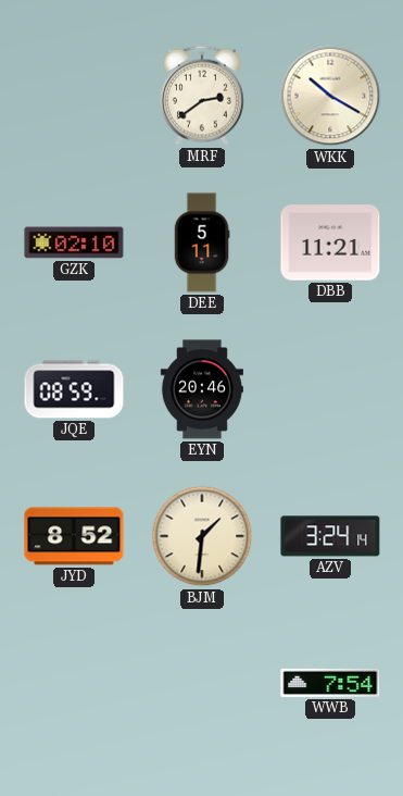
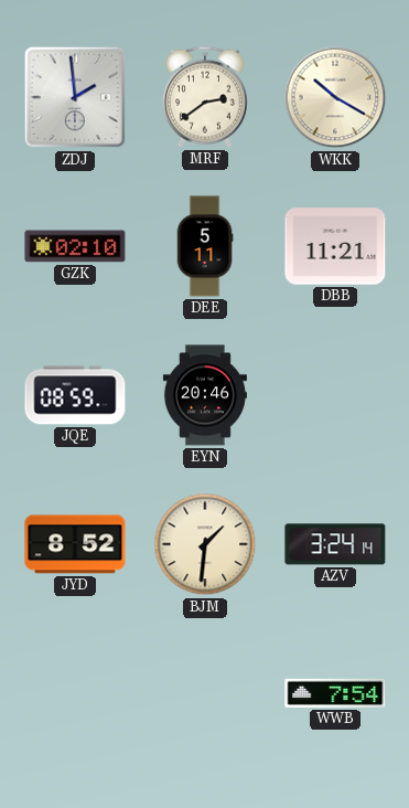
ZDJ: none -> 1:59
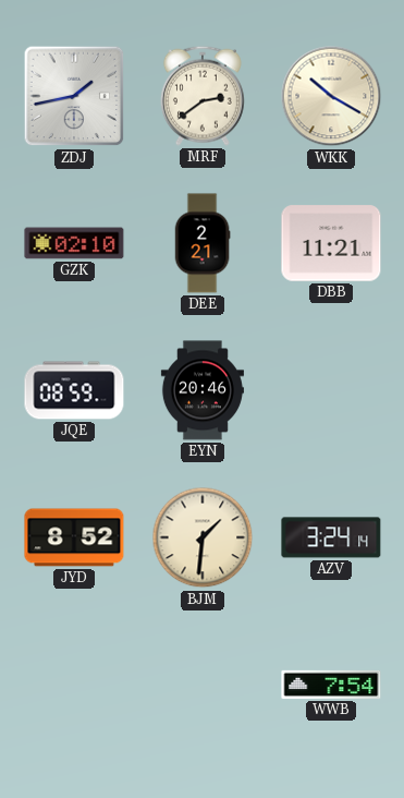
ZDJ: 1:59 -> 1:43
DEE: 5:11 -> 2:21
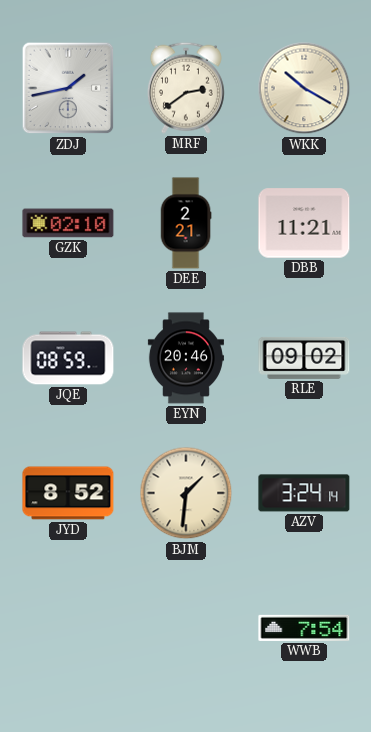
RLE: none -> 09:02
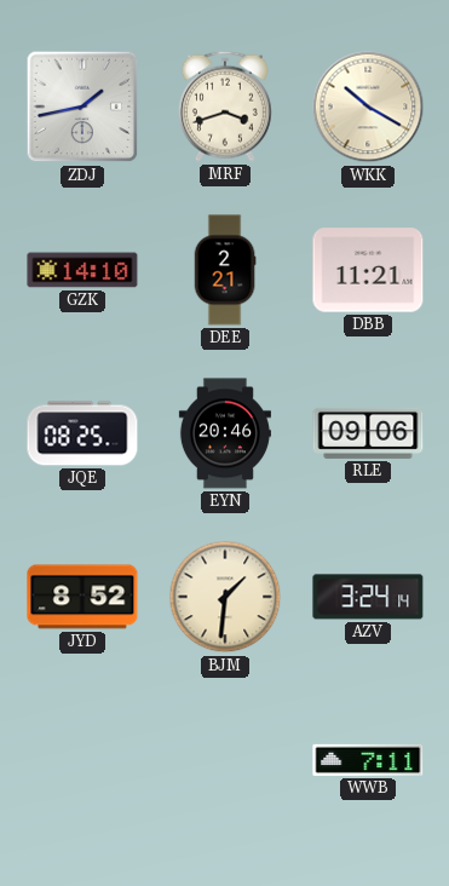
MRF: 2:39 -> 3:42
GZK: 02:10 -> 14:10
JQE: 08:59 -> 08:25
RLE: 09:02 -> 09:06
WWB: 7:54 -> 7:11
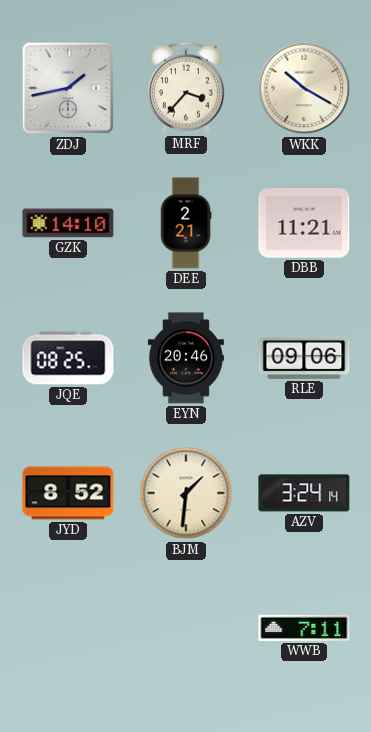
MRF: 3:42 -> 3:37
